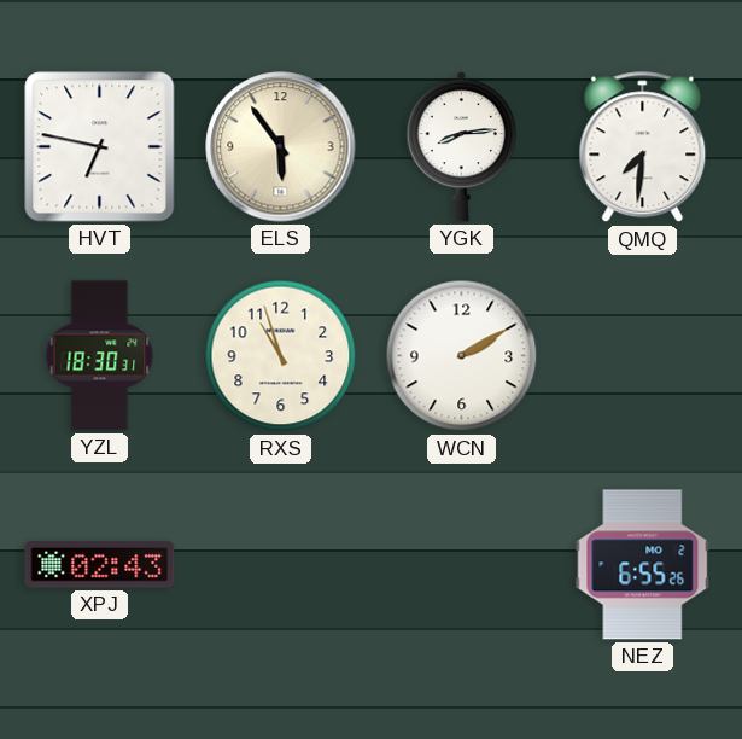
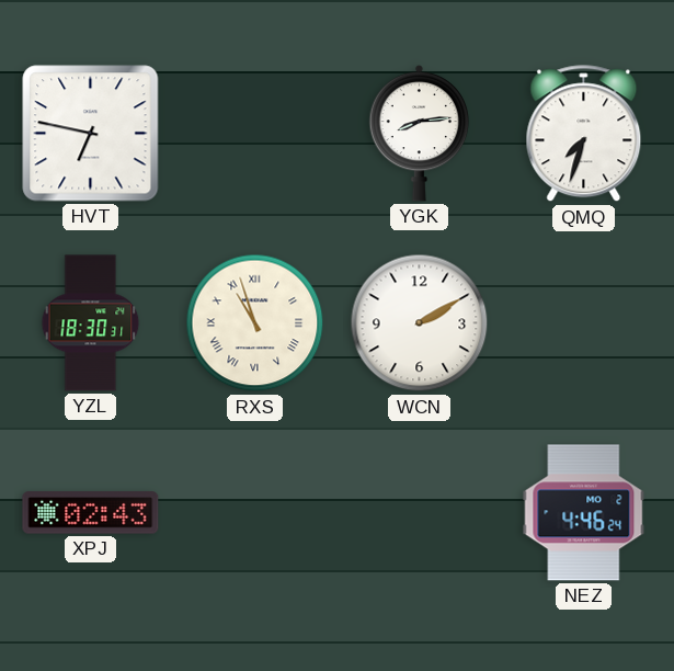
ELS: 5:54 -> none
QMQ: 7:31 -> 7:33
RXS numerals: Arabic -> Roman
NEZ: 6:55 -> 4:46
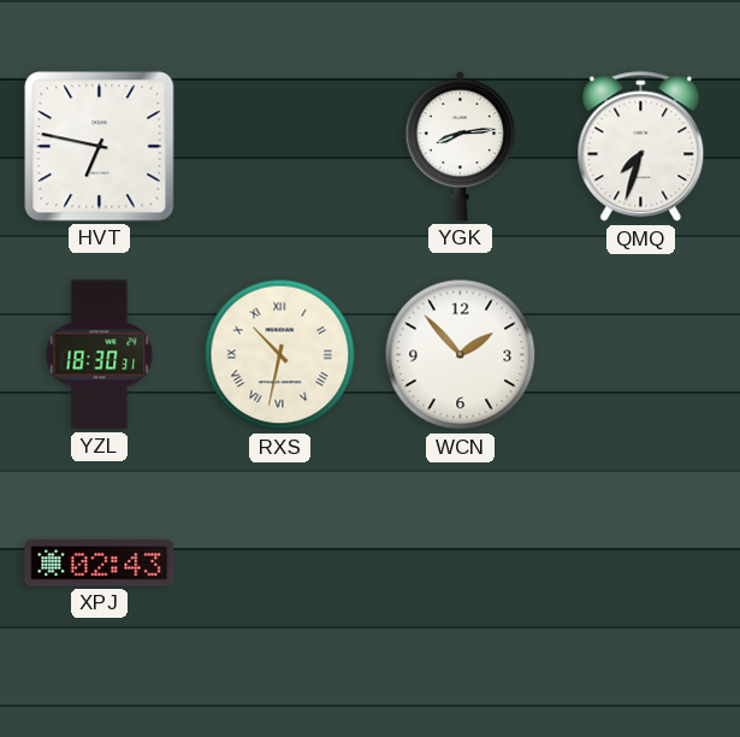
RXS: 10:57 -> 10:32
WCN: 2:10 -> 1:53
NEZ: 4:46 -> none
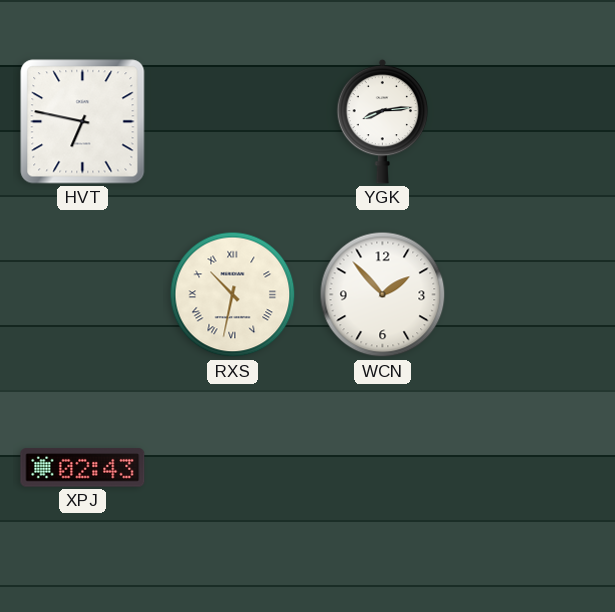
QMQ: 7:33 -> none
YZL: 18:30 -> none
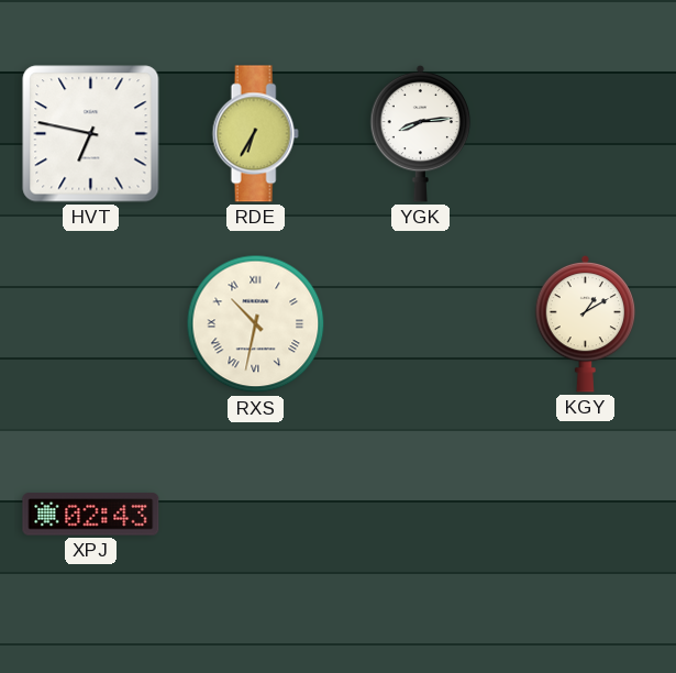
RDE: none -> 6:35
WCN: 1:53 -> none
KGY: none -> 1:10
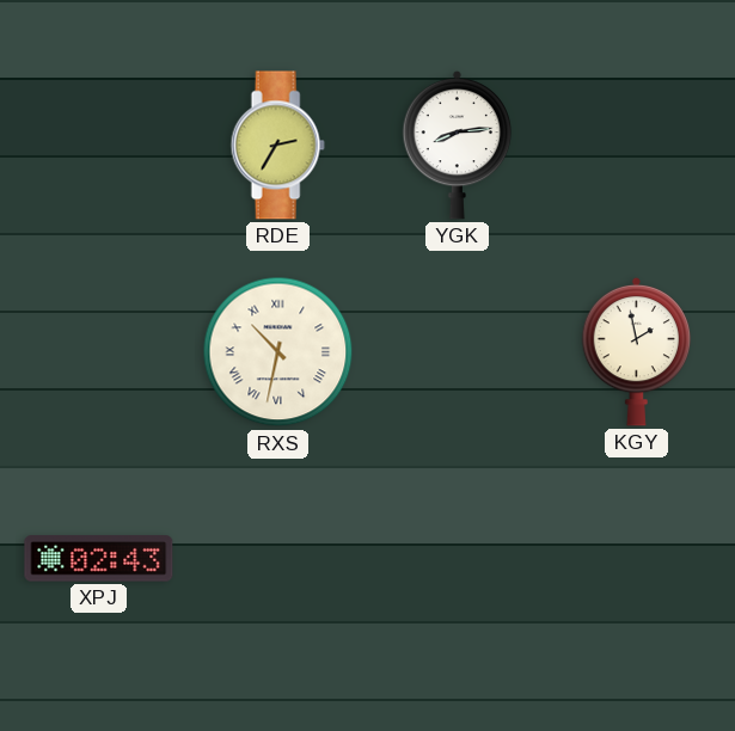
HVT: 6:47 -> none
RDE: 6:35 -> 2:35
KGY: 1:10 -> 1:58
